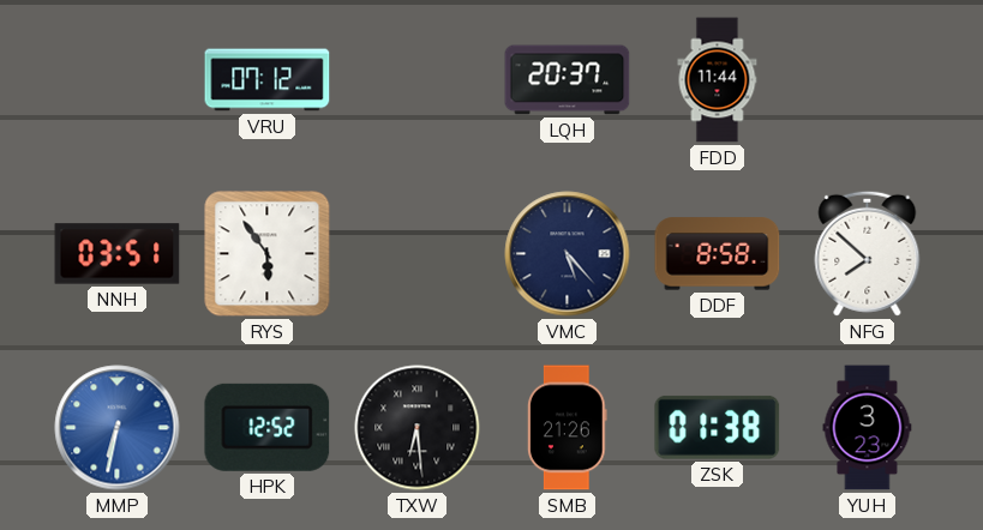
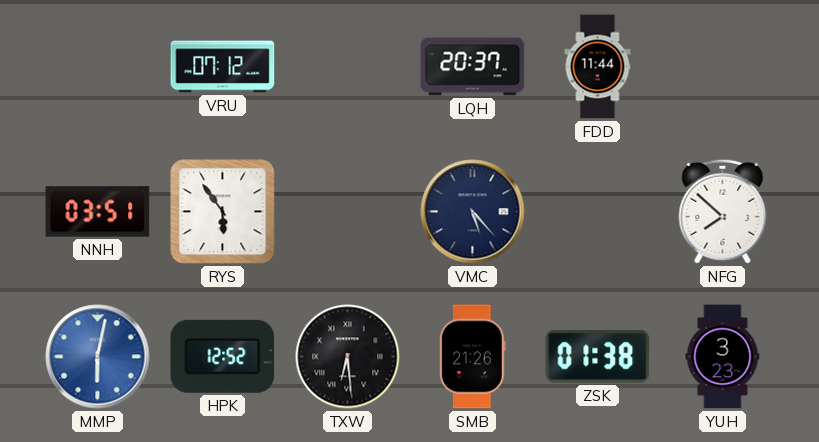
DDF: 8:58 -> none
MMP: 6:32 -> 6:02
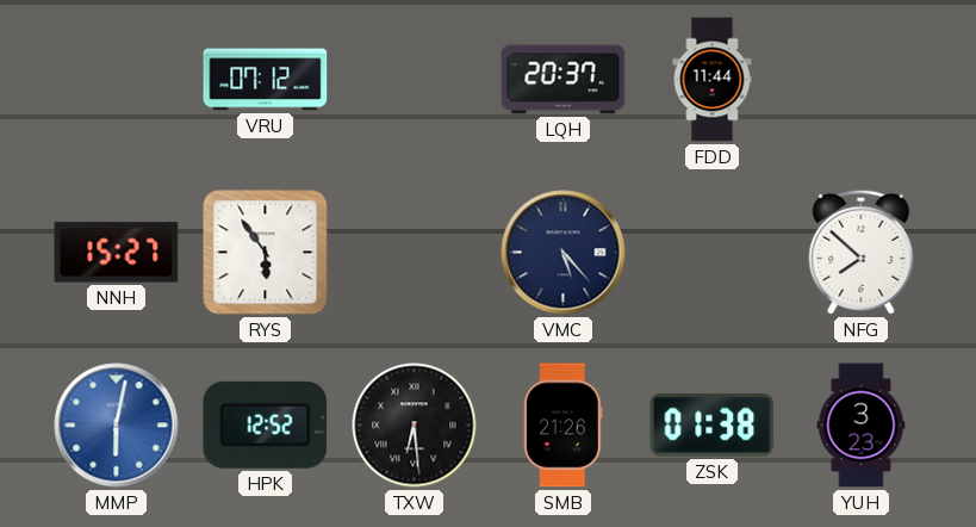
NNH: 03:51 -> 15:27
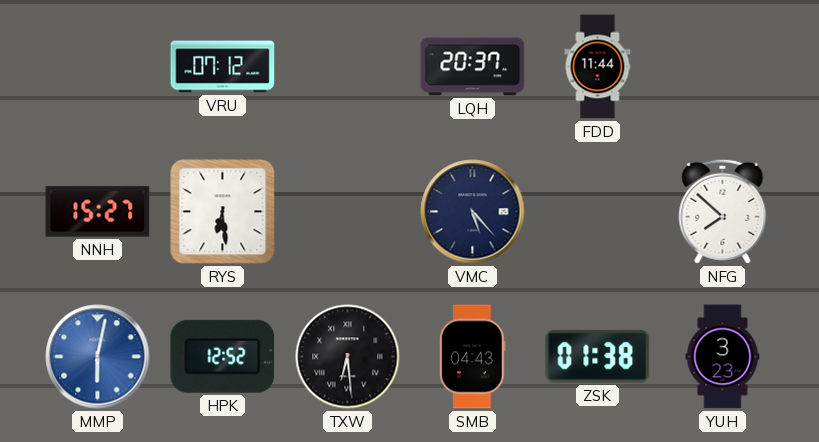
RYS: 5:54 -> 6:29
SMB: 21:26 -> 04:43
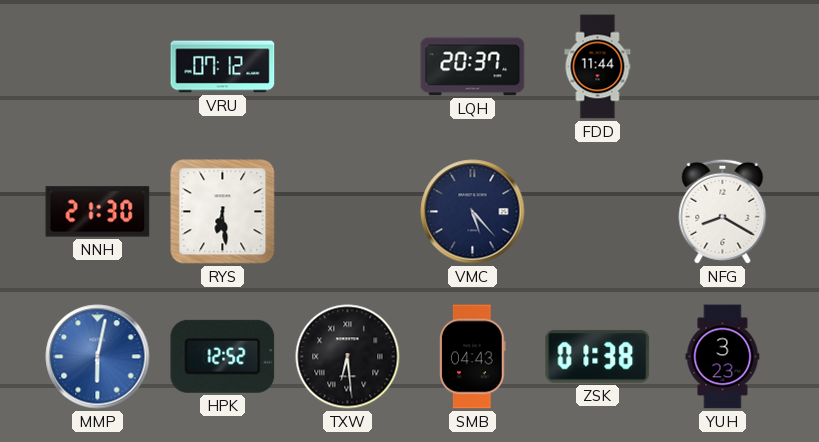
NNH: 15:27 -> 21:30
NFG: 7:52 -> 8:20
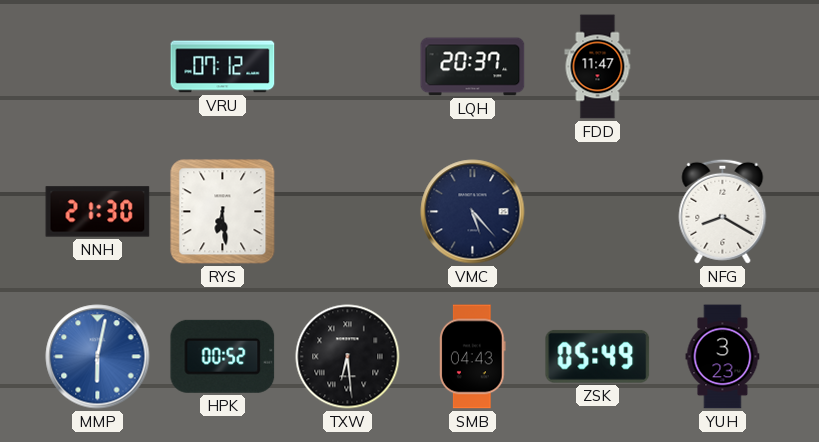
FDD: 11:44 -> 11:47
HPK: 12:52 -> 00:52
ZSK: 01:38 -> 05:49
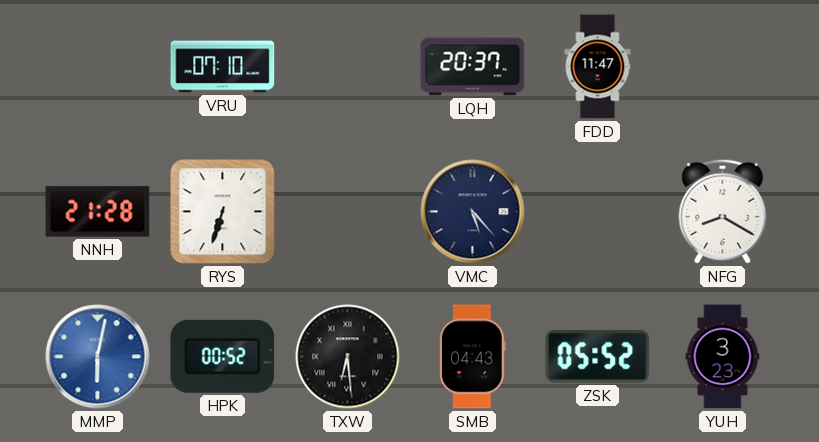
VRU: 07:12 -> 07:10
NNH: 21:30 -> 21:28
RYS: 6:29 -> 6:33
ZSK: 05:49 -> 05:52
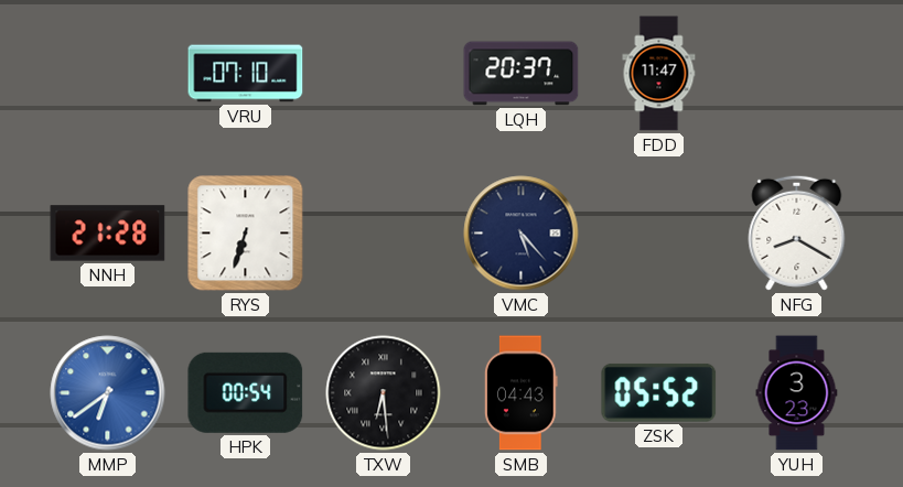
MMP: 6:02 -> 6:39
HPK: 00:52 -> 00:54
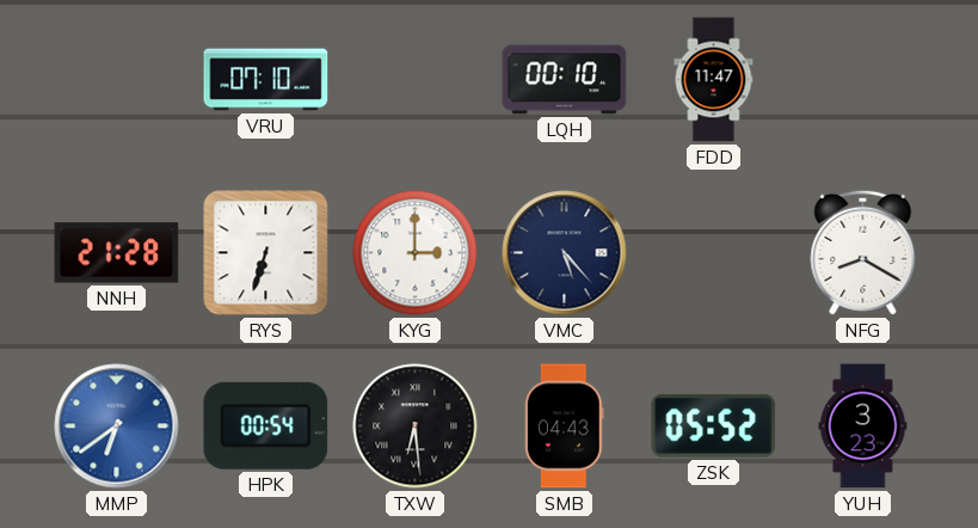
LQH: 20:37 -> 00:10
KYG: none -> 3:00
